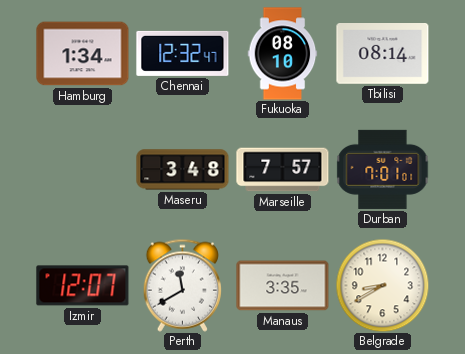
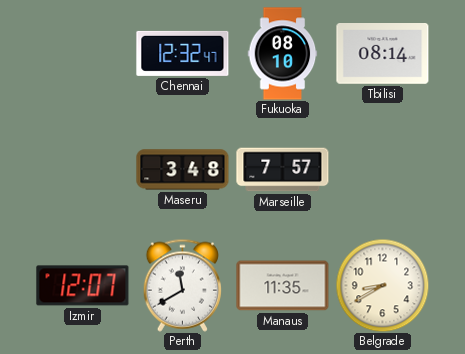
Hamburg: 1:34 -> none
Durban: 7:01 -> none
Manaus: 3:35 -> 11:35
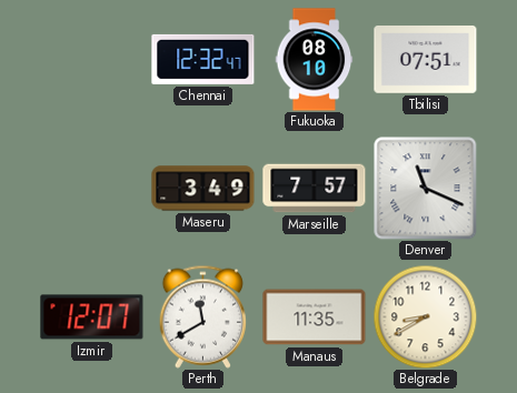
Tbilisi: 08:14 -> 07:51
Maseru: 3:48 -> 3:49
Denver: none -> 11:19
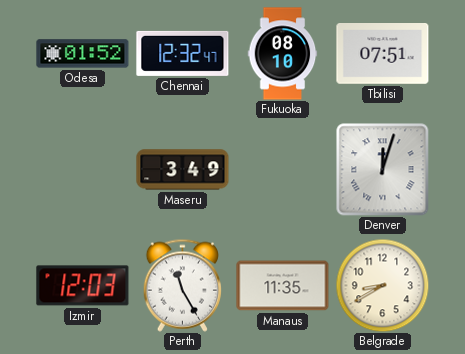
Odesa: none -> 01:52
Marseille: 7:57 -> none
Denver: 11:19 -> 12:03
Izmir: 12:07 -> 12:03
Perth: 11:40 -> 11:25
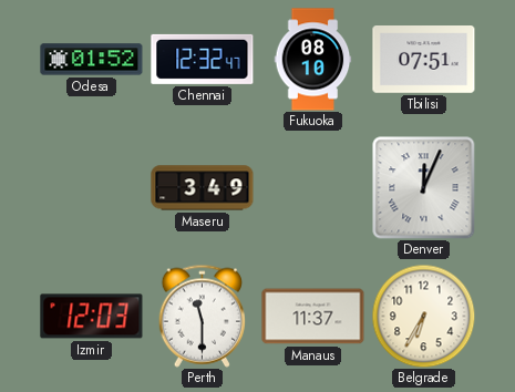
Denver: 12:03 -> 12:04
Perth: 11:25 -> 11:30
Manaus: 11:35 -> 11:37
Belgrade: 8:40 -> 6:35
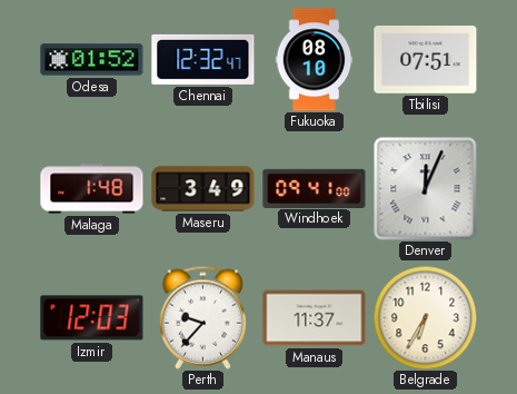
Malaga: none -> 1:48
Windhoek: none -> 09:41
Perth: 11:30 -> 9:37
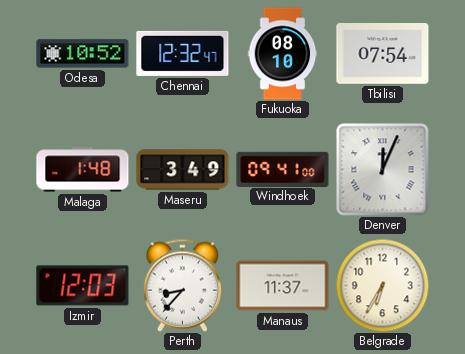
Odesa: 01:52 -> 10:52
Tbilisi: 07:51 -> 07:54
Perth: 9:37 -> 8:37
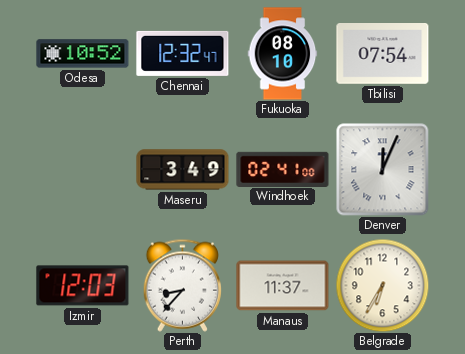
Malaga: 1:48 -> none
Windhoek: 09:41 -> 02:41
